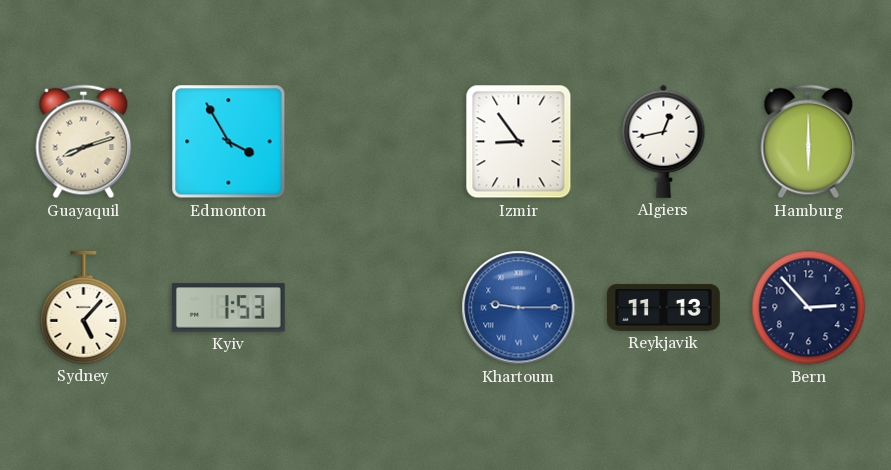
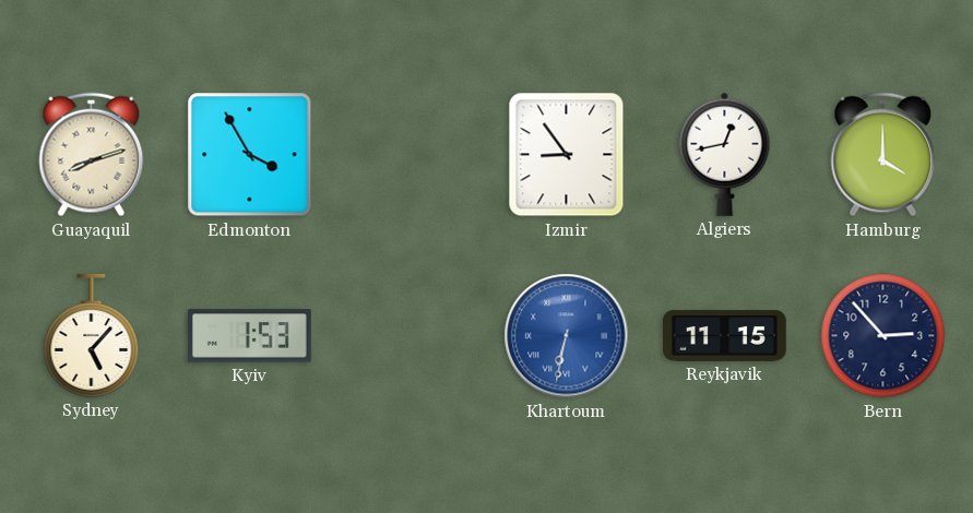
Hamburg: 6:00 -> 4:00
Khartoum: 9:15 -> 6:32
Reykjavik: 11:13 -> 11:15
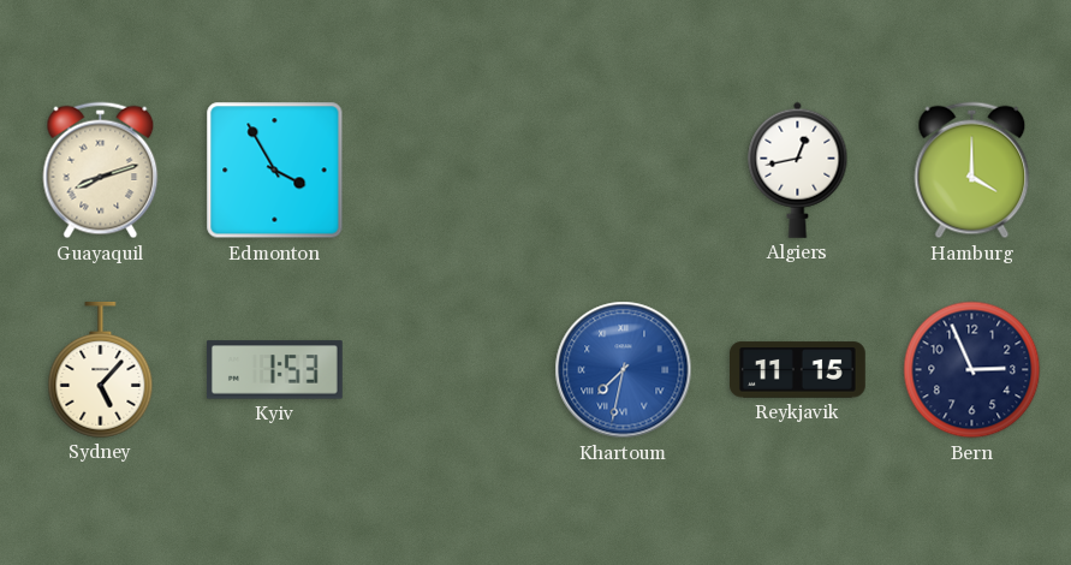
Izmir: 8:54 -> none
Khartoum: 6:32 -> 7:32
Bern: 2:53 -> 2:56
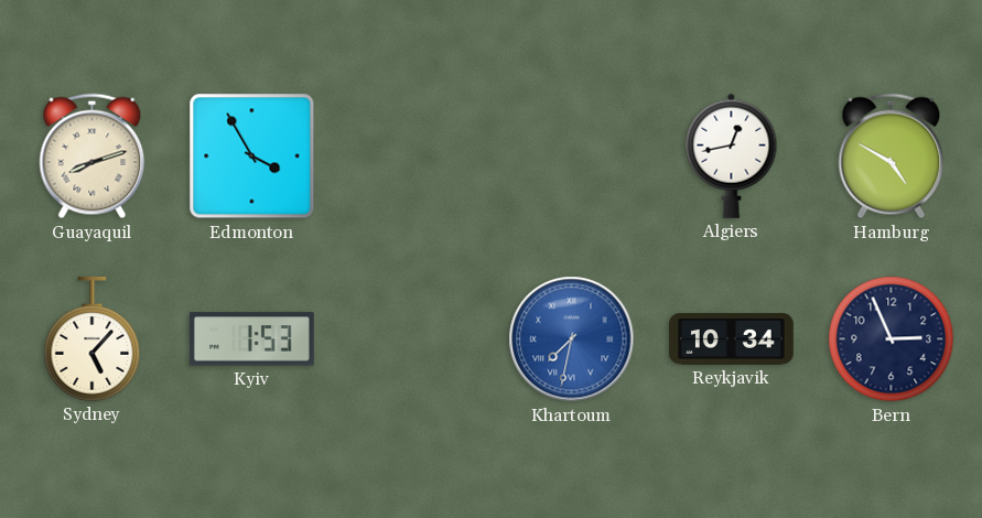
Hamburg: 4:00 -> 4:50
Reykjavik: 11:15 -> 10:34
